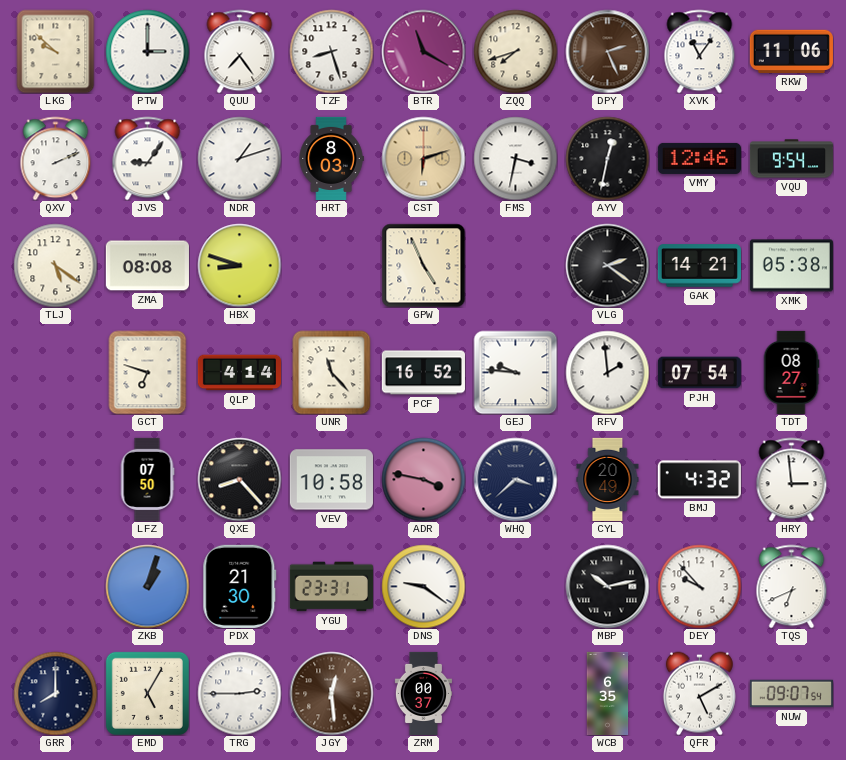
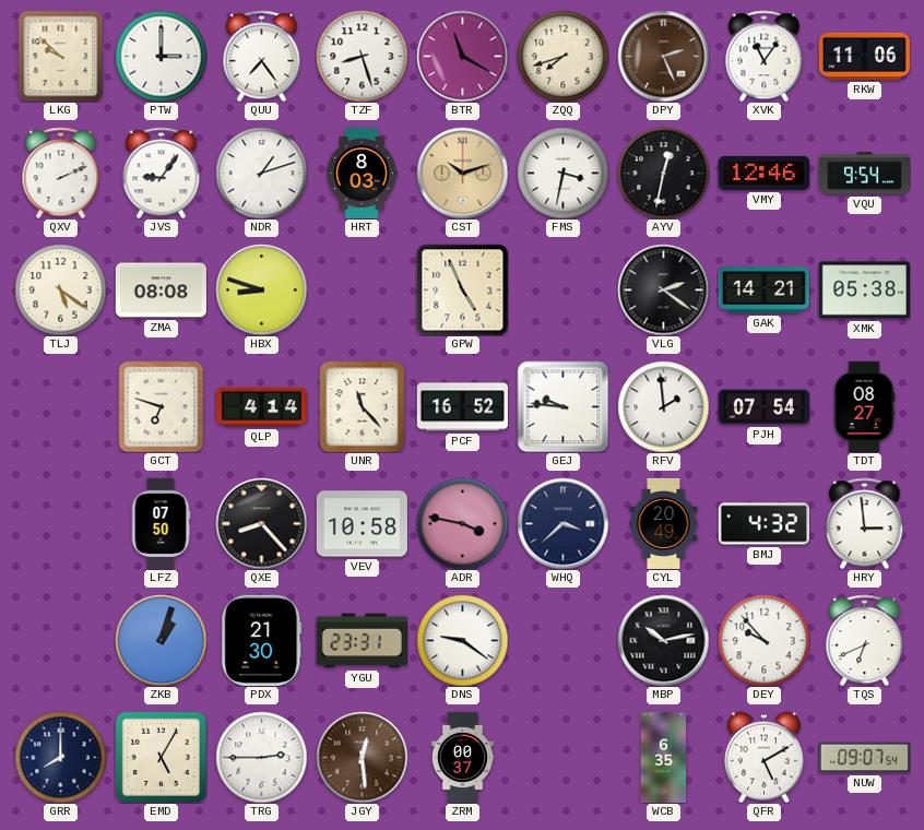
CST: 6:12 -> 10:12
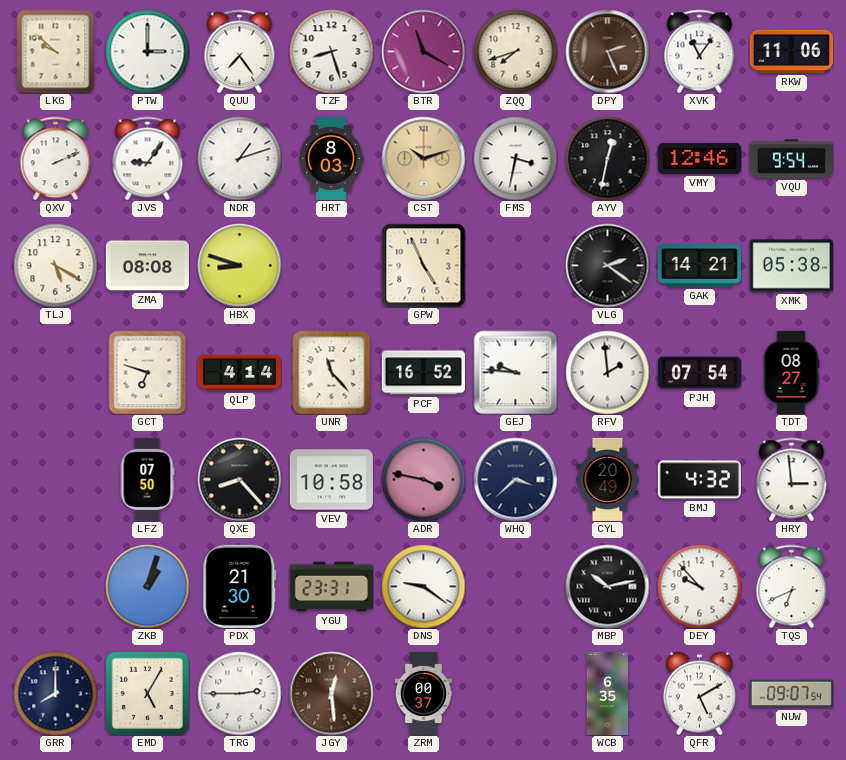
TLJ: 5:21 -> 5:20
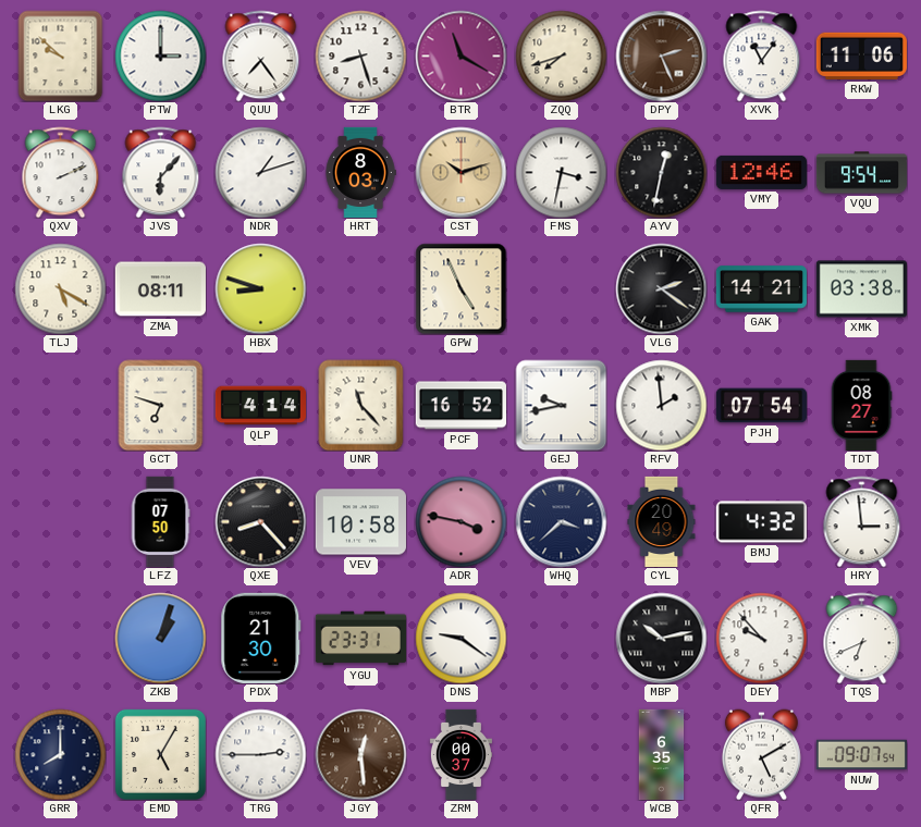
JVS: 9:06 -> 6:07
ZMA: 08:08 -> 08:11
XMK: 05:38 -> 03:38
GEJ: 9:46 -> 9:43
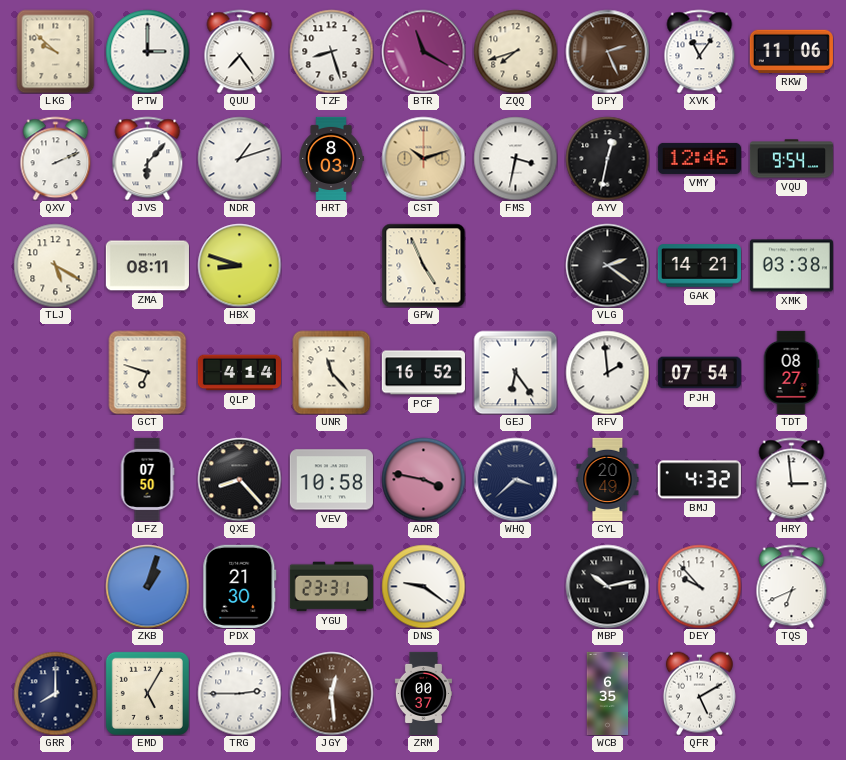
GEJ: 9:43 -> 6:24
NUW: 09:07 -> none
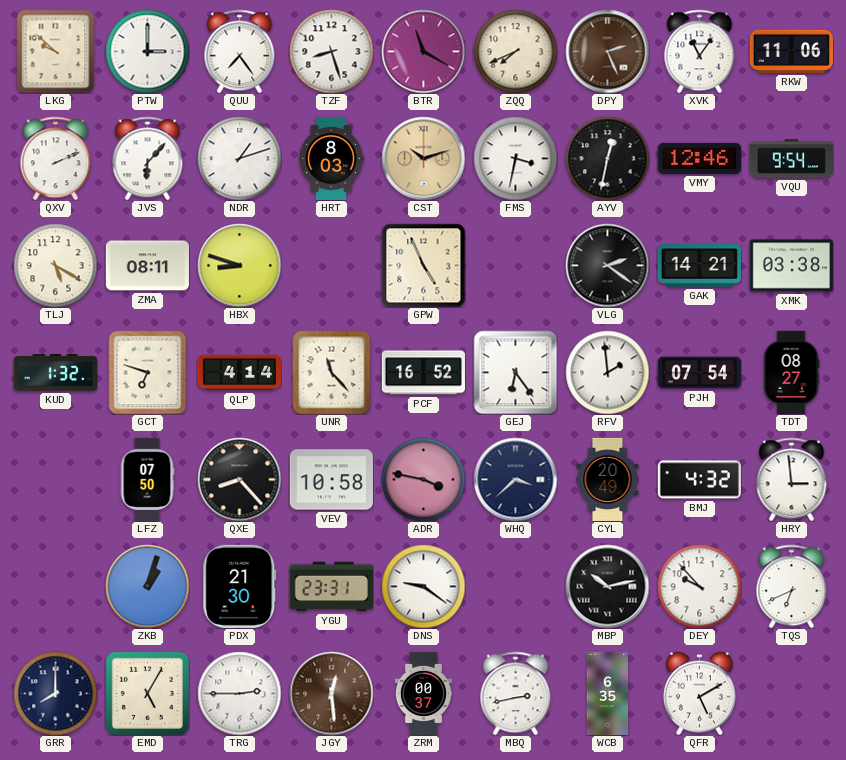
ZQQ: 7:42 -> 7:41
KUD: none -> 1:32
MBQ: none -> 2:43
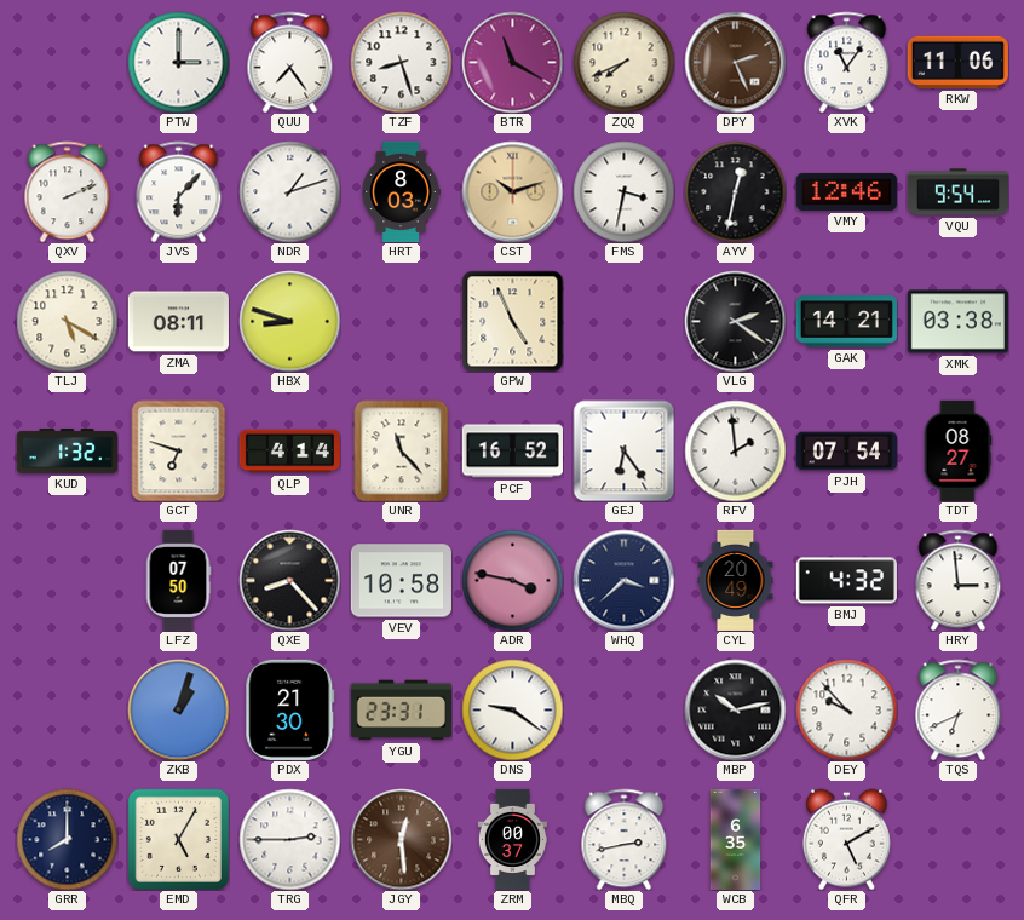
LKG: 9:52 -> none
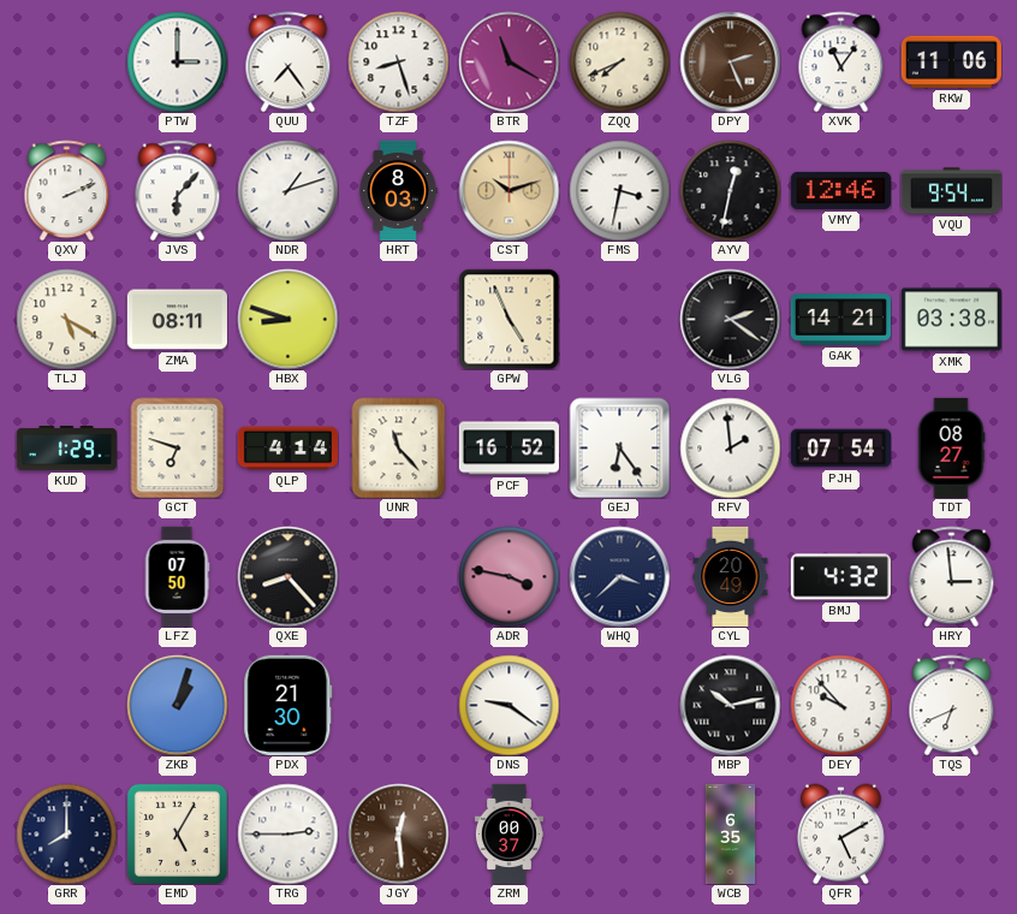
KUD: 1:32 -> 1:29
VEV: 10:58 -> none
YGU: 23:31 -> none
MBQ: 2:43 -> none
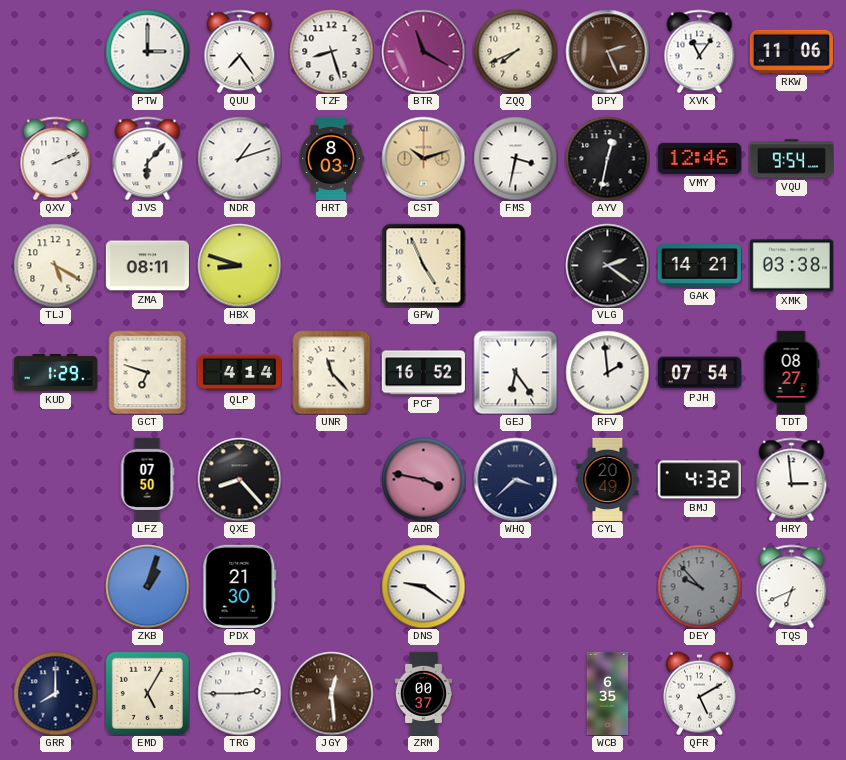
MBP: 10:13 -> none
DEY dial: white -> grey
